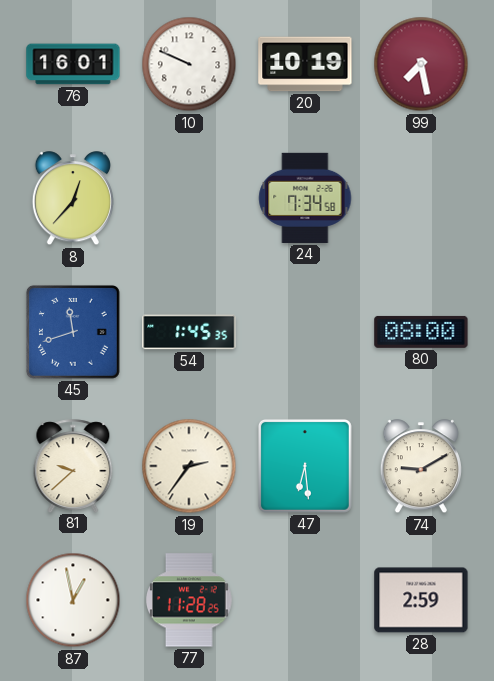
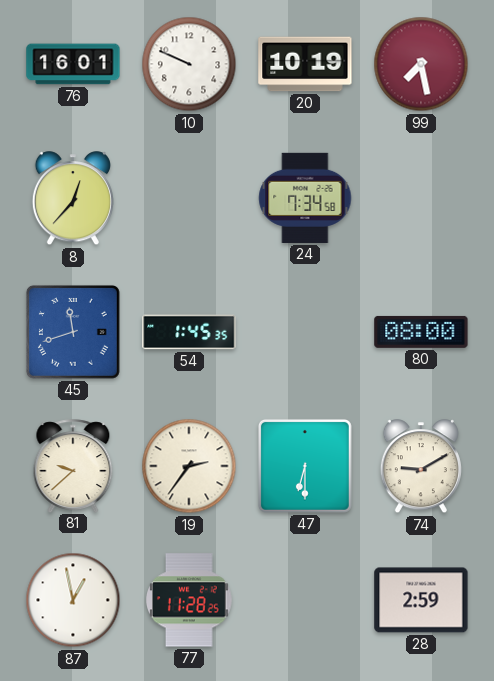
47: 6:29 -> 6:30
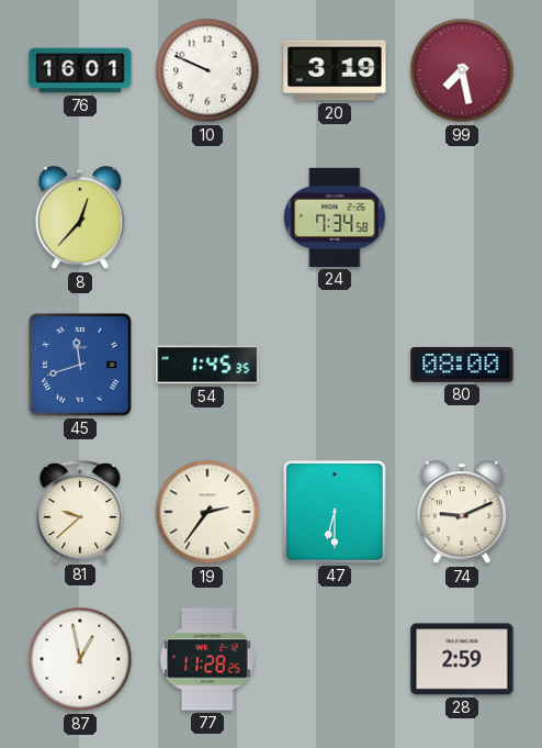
20: 10:19 -> 3:19
74: 9:10 -> 9:11
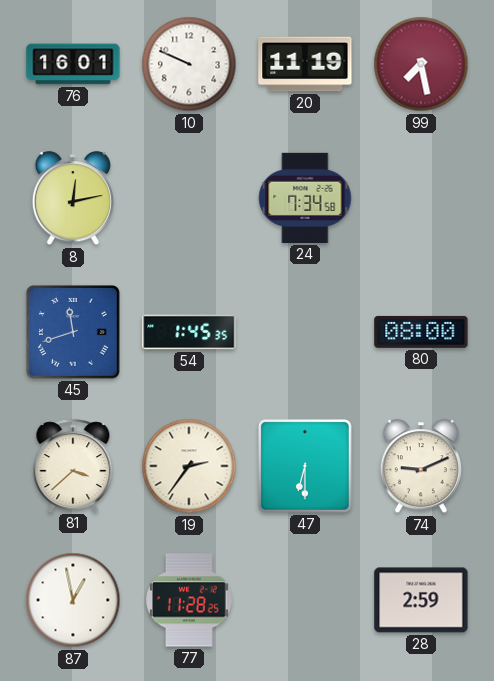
20: 3:19 -> 11:19
8: 12:37 -> 12:13
81: 9:38 -> 3:38
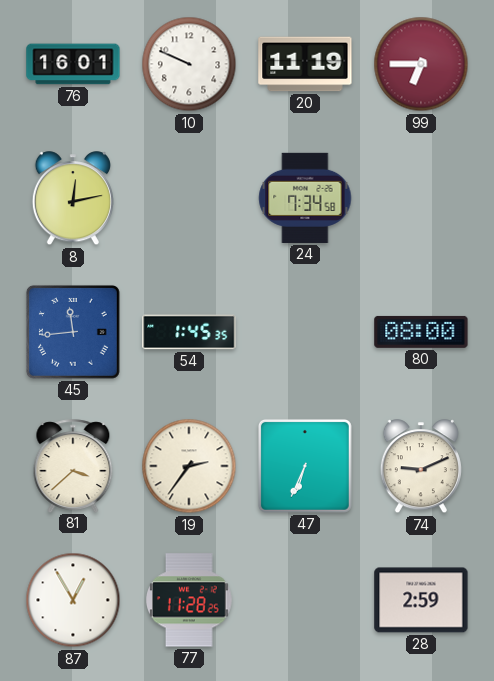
99: 7:28 -> 6:45
45: 11:42 -> 11:44
47: 6:30 -> 6:34
87: 12:58 -> 12:55
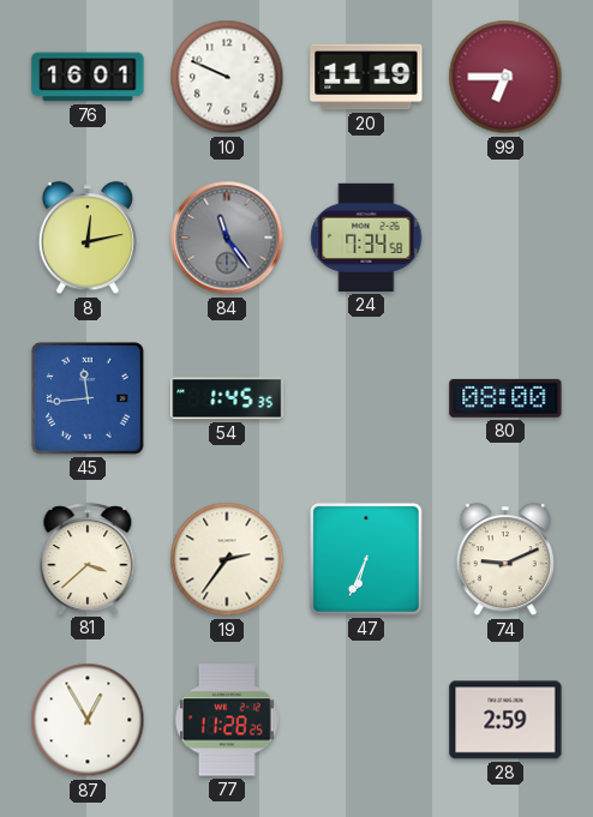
84: none -> 11:24
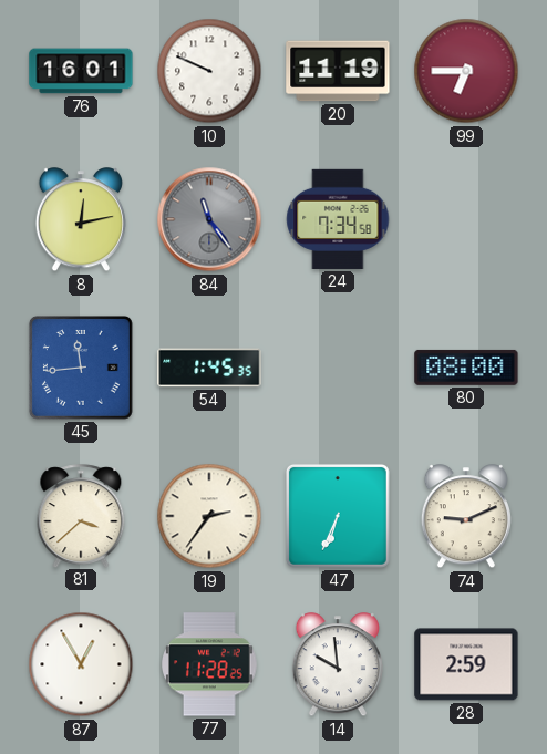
14: none -> 9:59
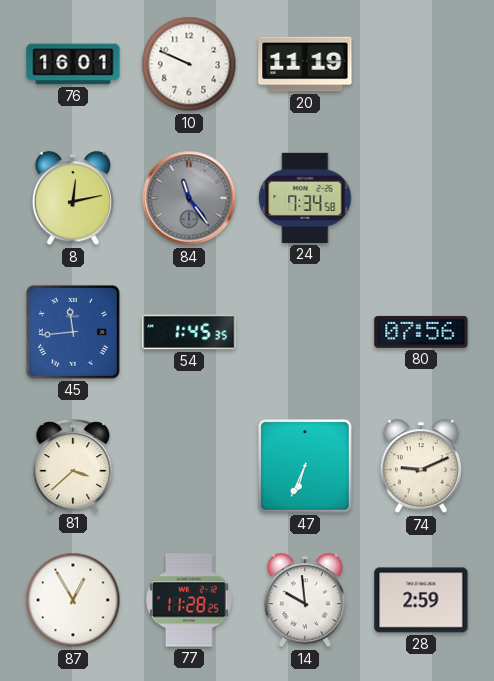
99: 6:45 -> none
80: 08:00 -> 07:56
19: 2:36 -> none
